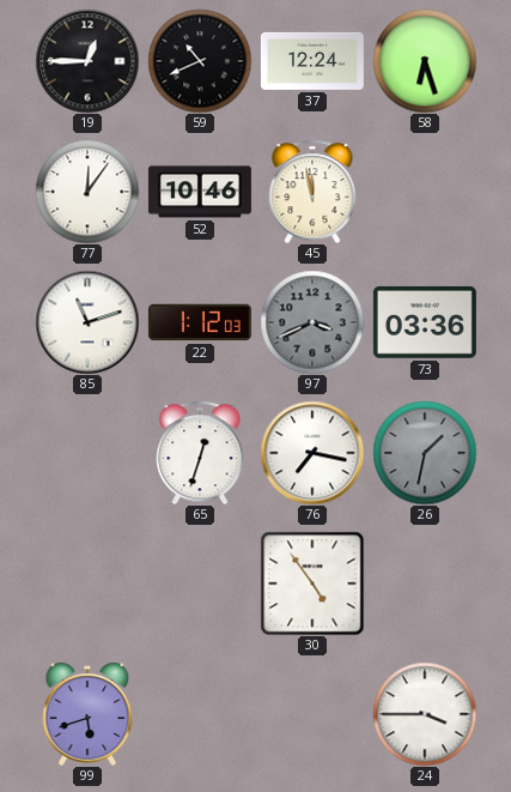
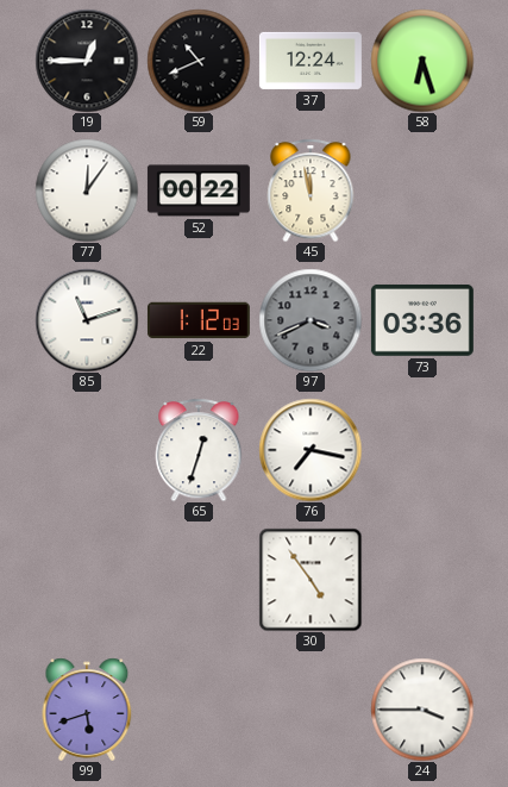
52: 10:46 -> 00:22
26: 1:32 -> none
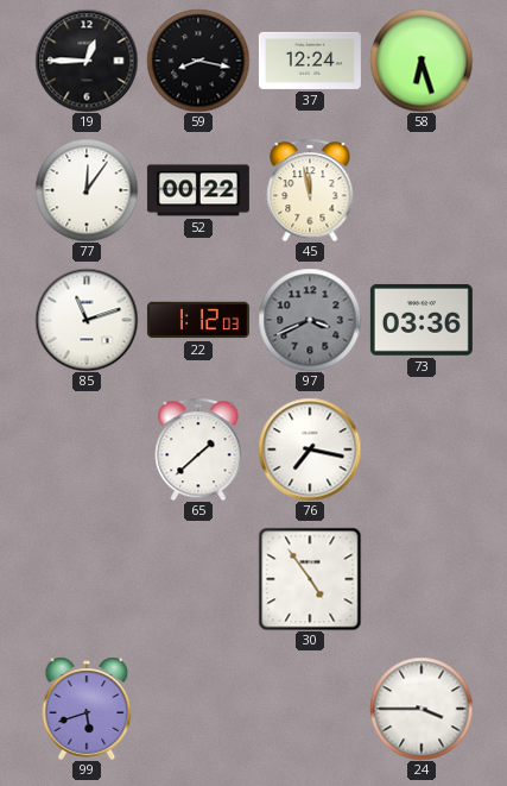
59: 10:41 -> 8:17
65: 12:33 -> 1:38
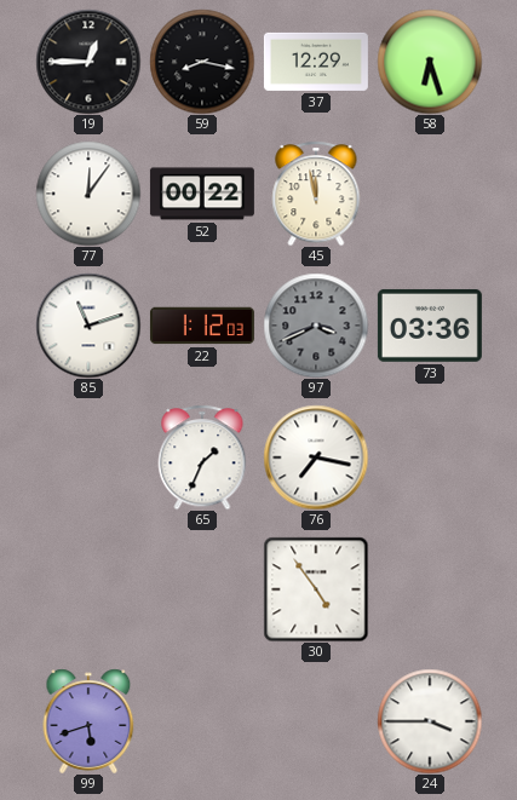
37: 12:24 -> 12:29
65: 1:38 -> 1:34
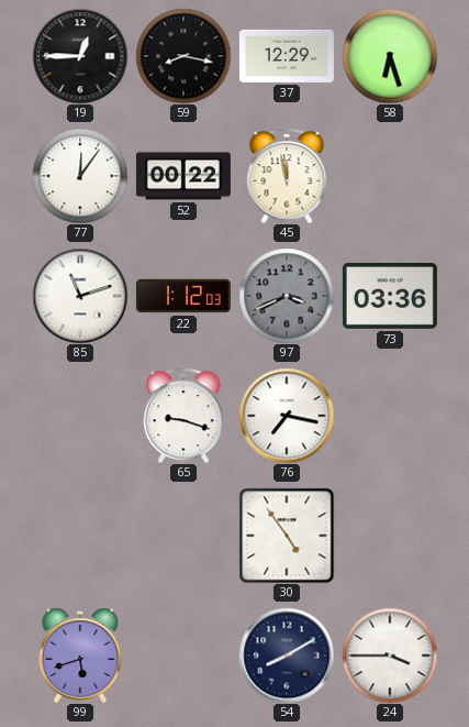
65: 1:34 -> 9:18
54: none -> 8:10
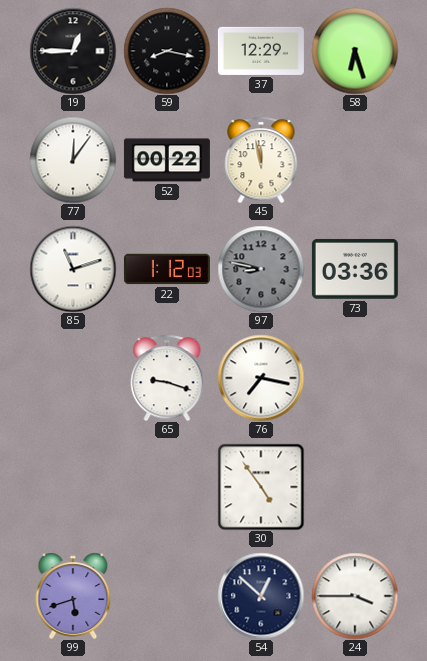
97: 3:41 -> 8:47
54: 8:10 -> 12:52
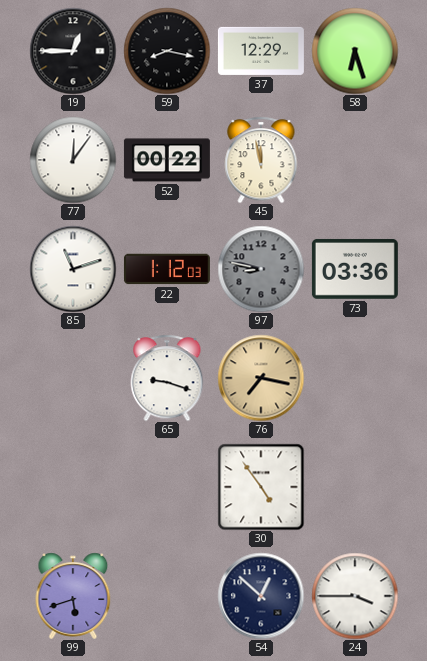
76 dial: white -> champagne
